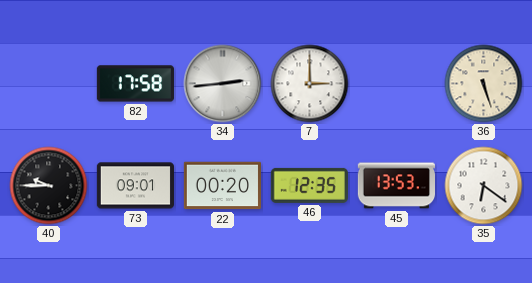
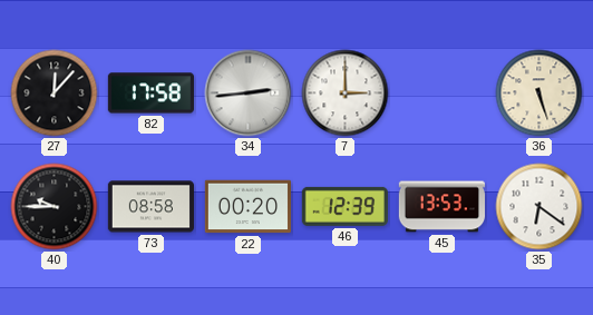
27: none -> 12:07
73: 09:01 -> 08:58
46: 12:35 -> 12:39
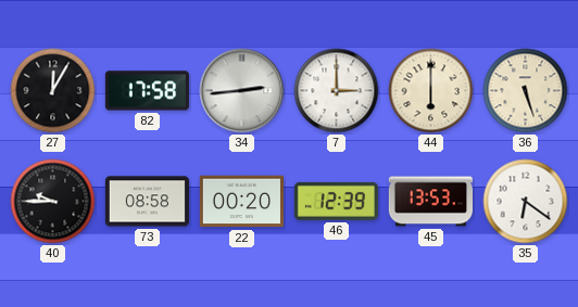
27: 12:07 -> 12:05
44: none -> 6:00
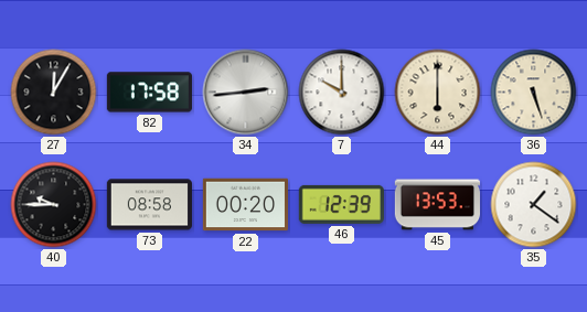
7: 3:00 -> 10:00
35: 6:21 -> 1:21
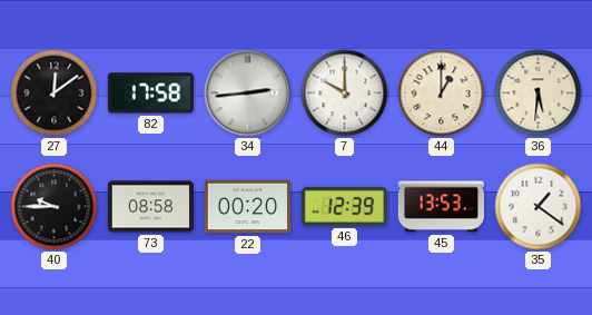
27: 12:05 -> 12:09
44: 6:00 -> 1:00
36: 5:27 -> 5:31
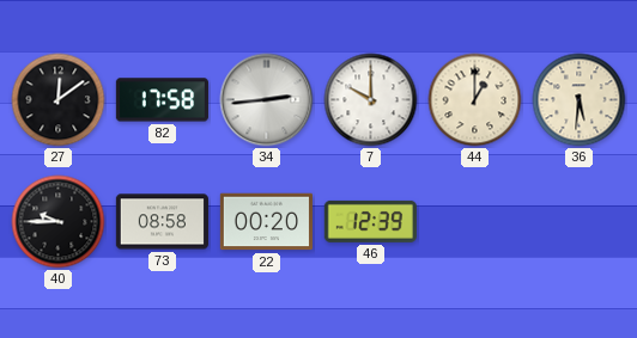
45: 13:53 -> none
35: 1:21 -> none
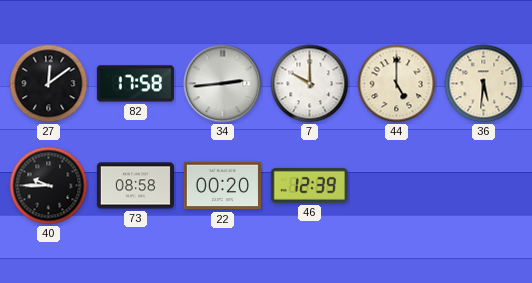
44: 1:00 -> 5:00
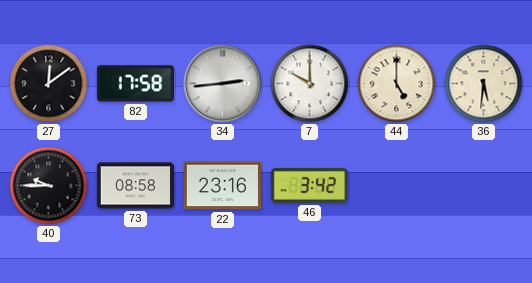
22: 00:20 -> 23:16
46: 12:39 -> 3:42
